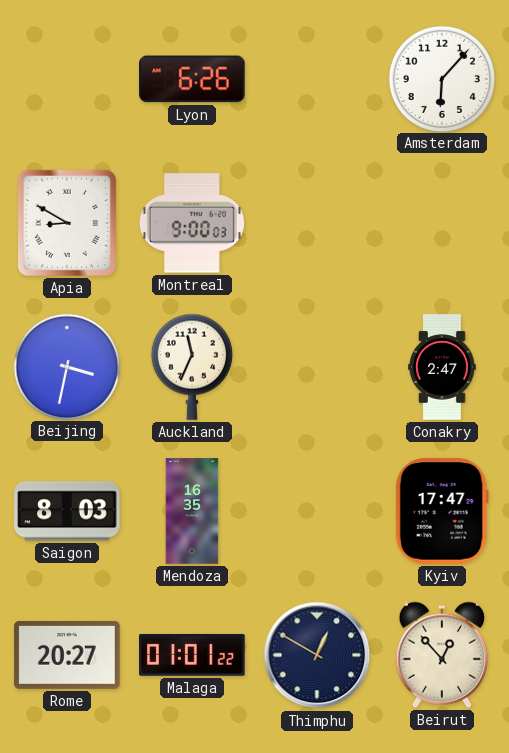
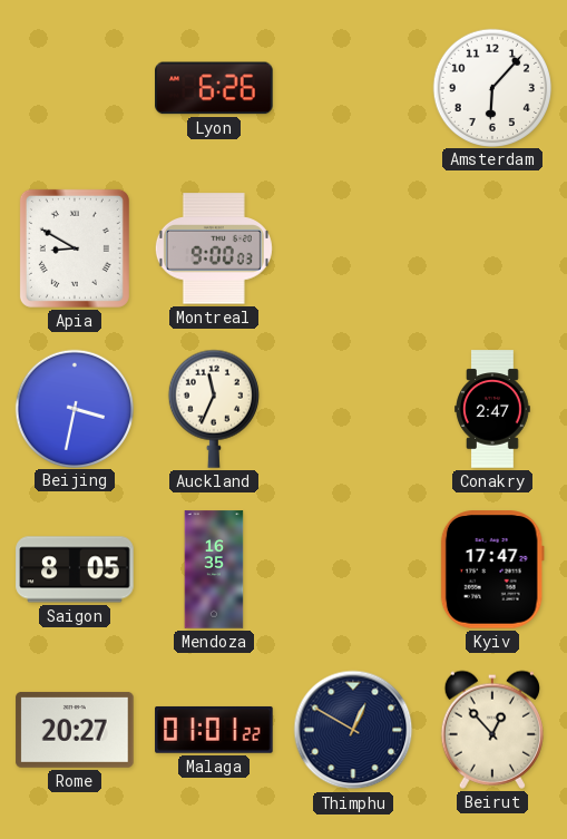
Saigon: 8:03 -> 8:05
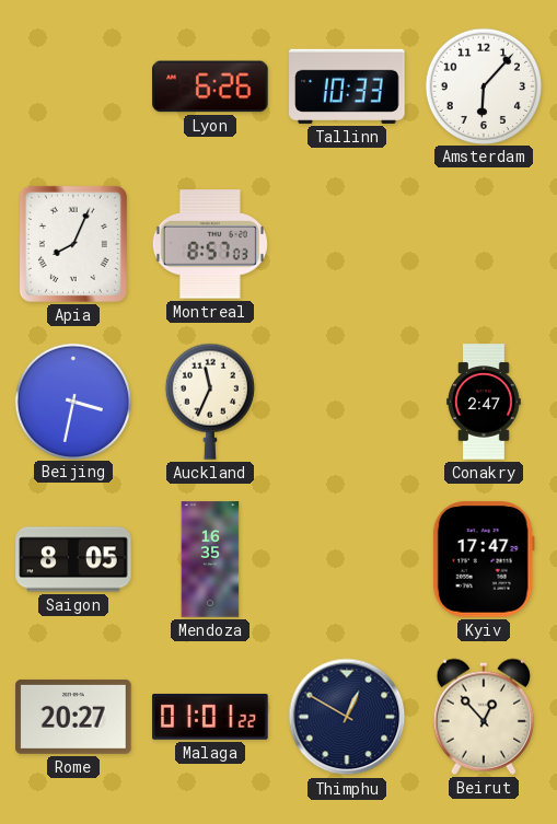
Tallinn: none -> 10:33
Apia: 8:50 -> 8:04
Montreal: 9:00 -> 8:57
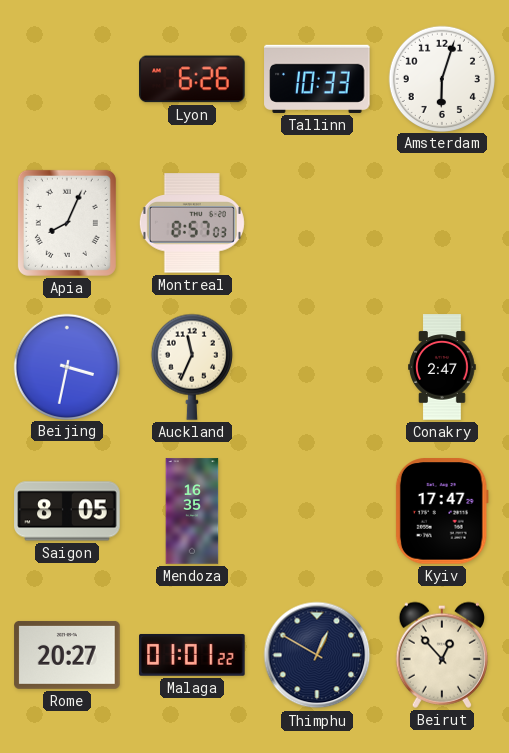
Amsterdam: 6:07 -> 6:03
